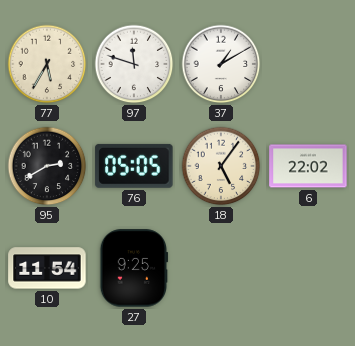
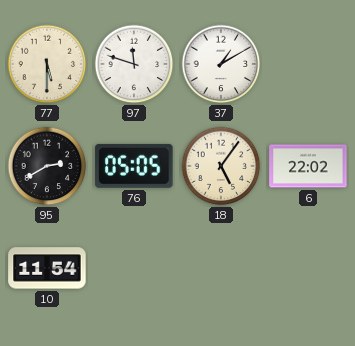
77: 5:35 -> 5:30
27: 9:25 -> none
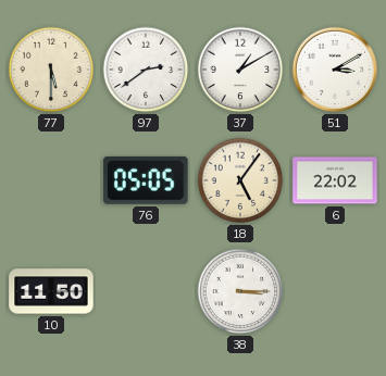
97: 11:48 -> 2:39
51: none -> 3:10
95: 2:40 -> none
10: 11:54 -> 11:50
38: none -> 3:15
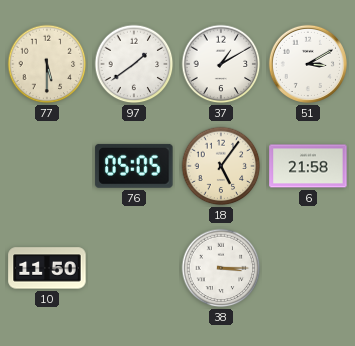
97: 2:39 -> 1:39
6: 22:02 -> 21:58
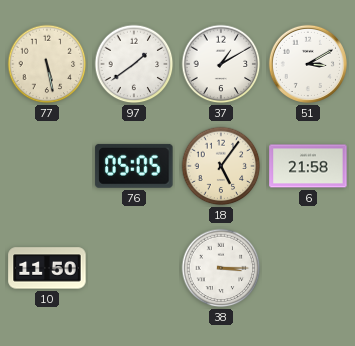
77: 5:30 -> 5:28
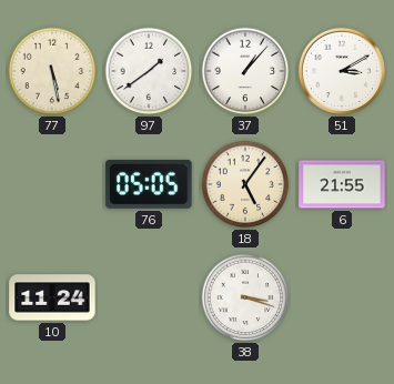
37: 1:10 -> 1:07
6: 21:58 -> 21:55
10: 11:50 -> 11:24
38: 3:15 -> 3:18
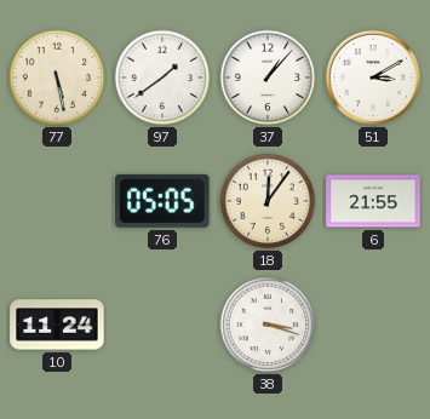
18: 5:06 -> 12:06
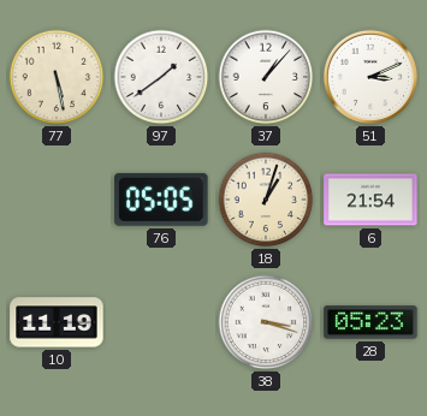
51: 3:10 -> 3:11
18: 12:06 -> 1:03
6: 21:55 -> 21:54
10: 11:24 -> 11:19
28: none -> 05:23
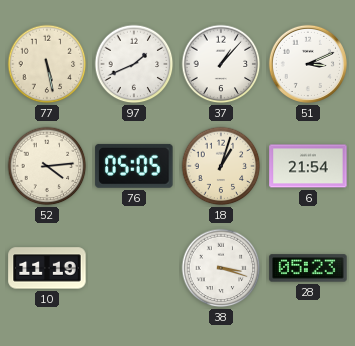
97: 1:39 -> 1:41
52: none -> 4:14
